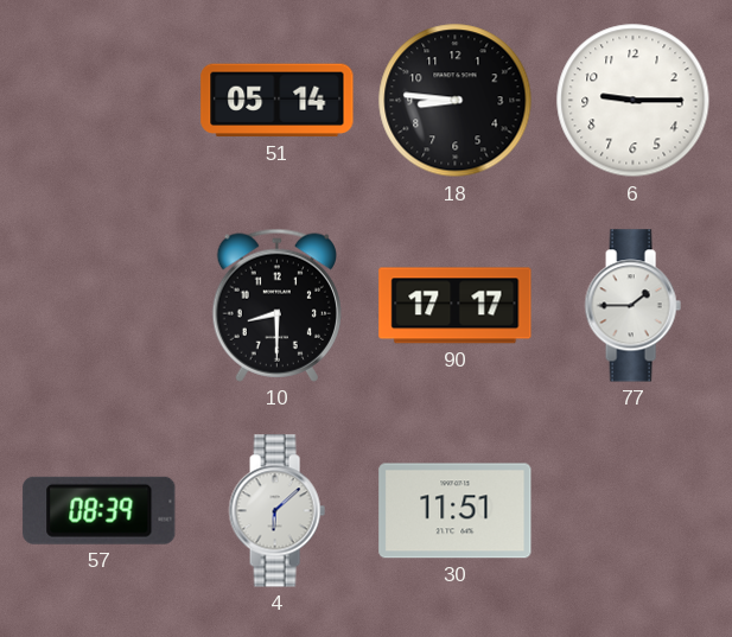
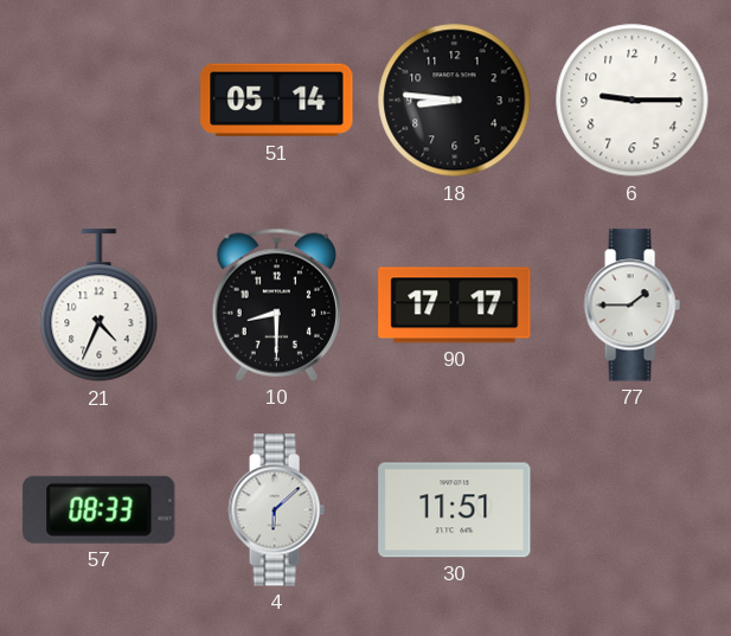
21: none -> 4:34
57: 08:39 -> 08:33
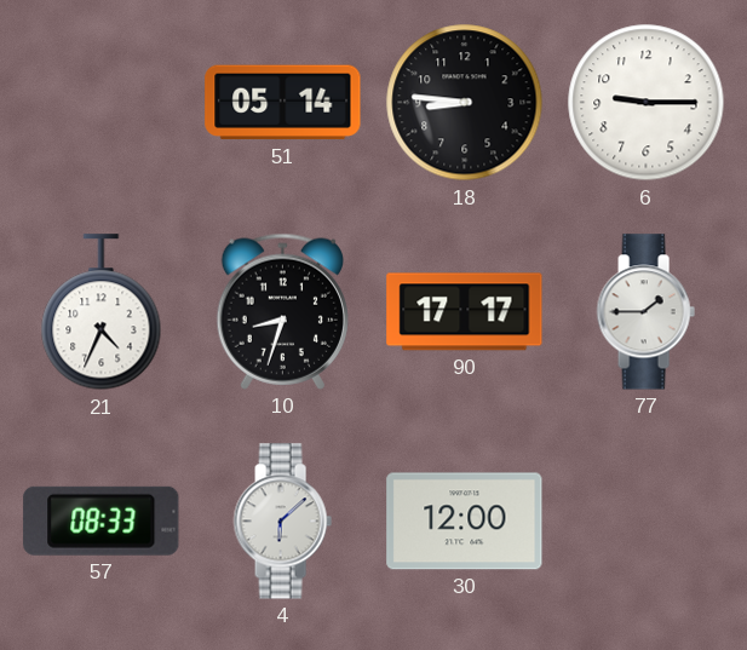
10: 8:30 -> 8:33
30: 11:51 -> 12:00
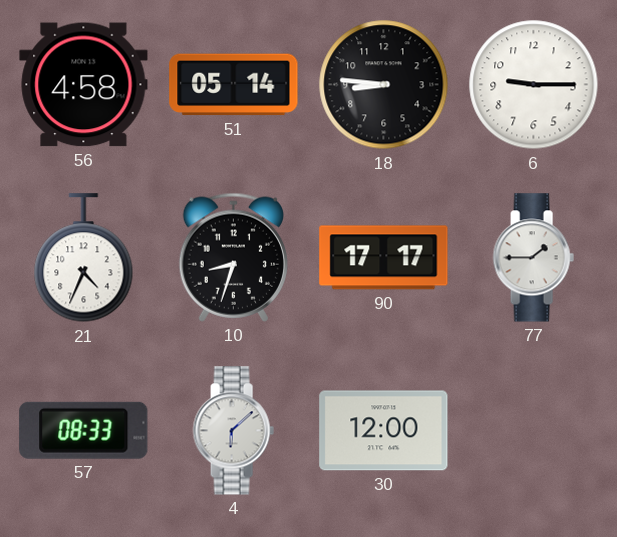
56: none -> 4:58
